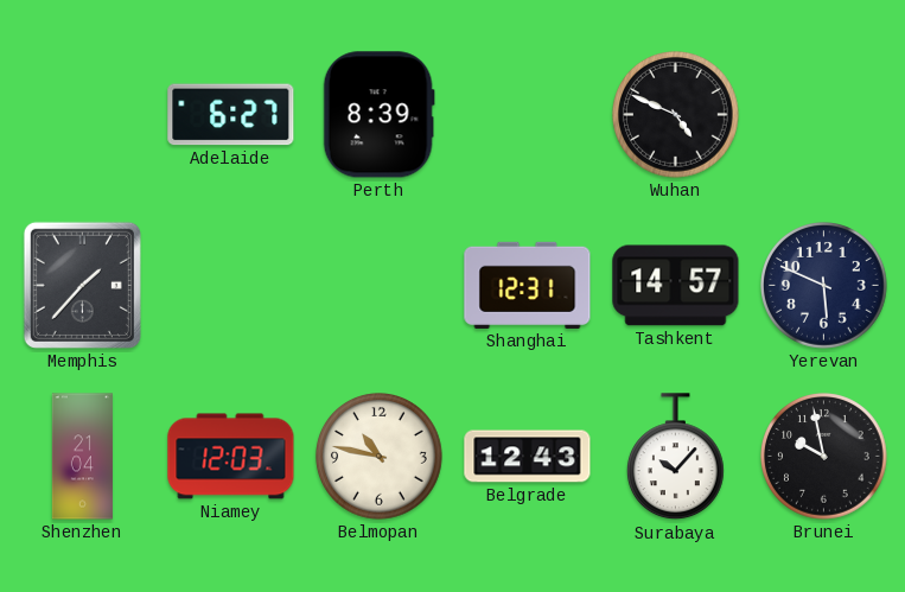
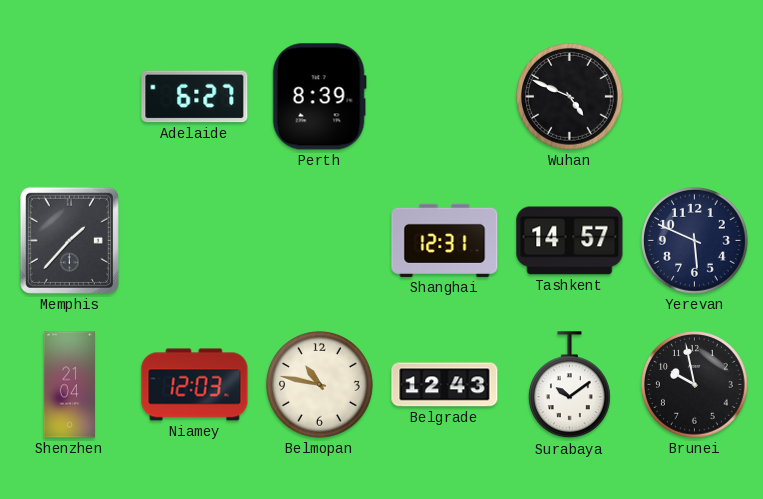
Surabaya: 10:07 -> 10:09
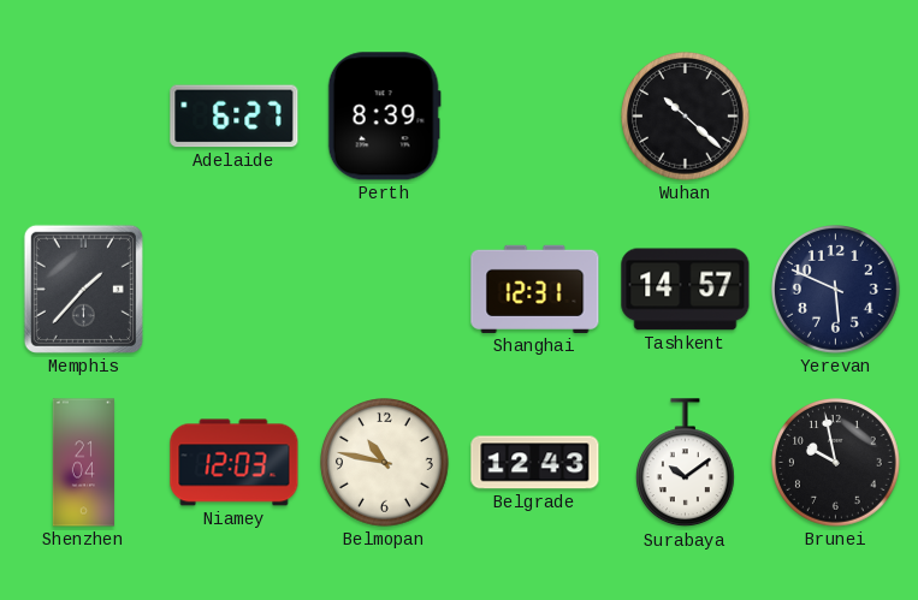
Wuhan: 4:49 -> 10:22
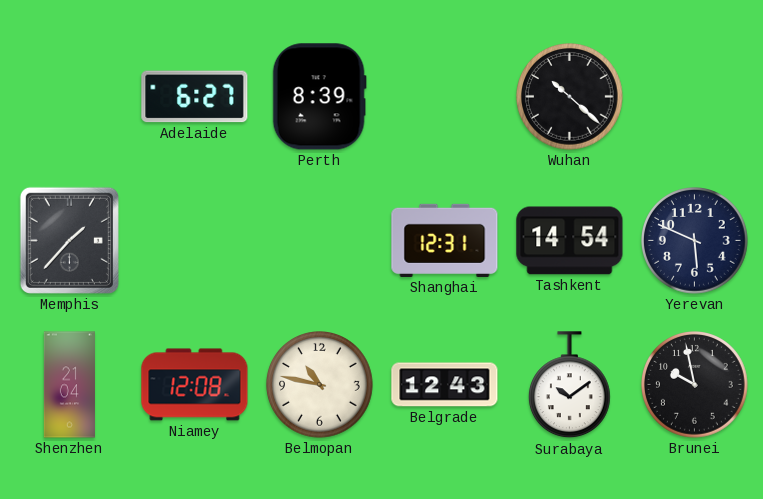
Tashkent: 14:57 -> 14:54
Niamey: 12:03 -> 12:08
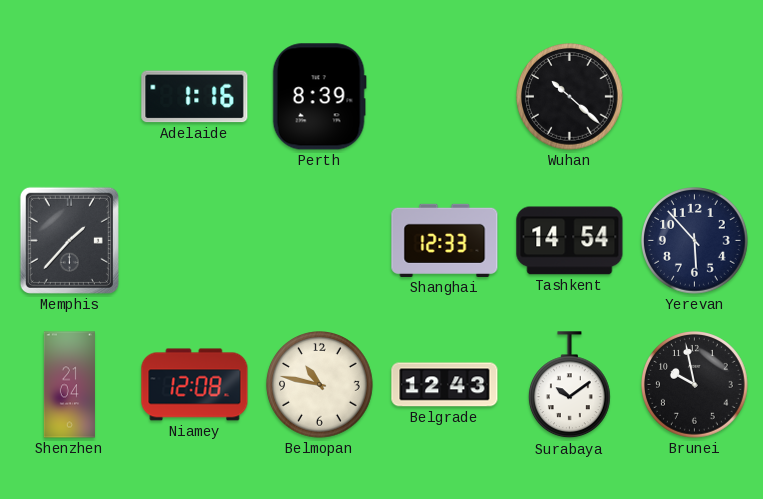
Adelaide: 6:27 -> 1:16
Shanghai: 12:31 -> 12:33
Yerevan: 5:49 -> 5:53
